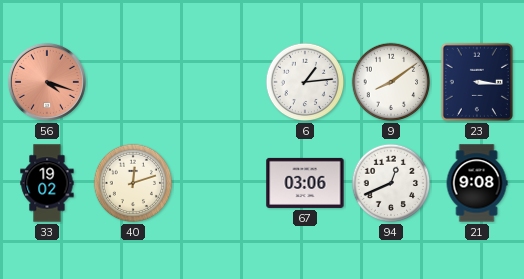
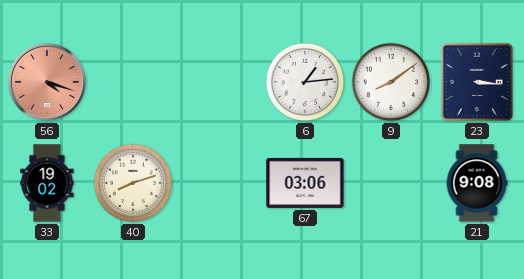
40: 12:12 -> 8:12
94: 12:41 -> none
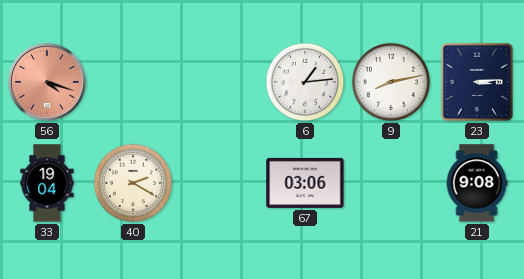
9: 8:09 -> 8:13
23: 3:16 -> 3:14
33: 19:02 -> 19:04
40: 8:12 -> 2:20
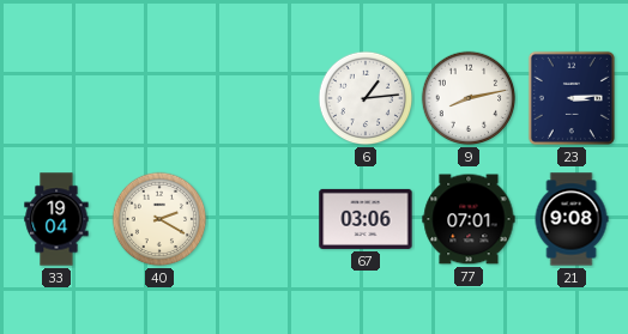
56: 4:18 -> none
77: none -> 07:01
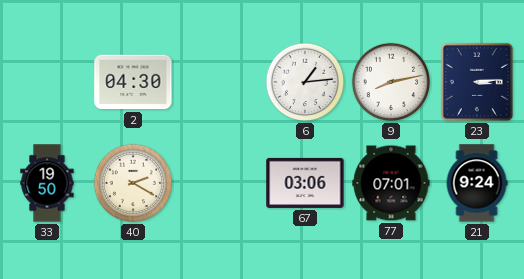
2: none -> 04:30
33: 19:04 -> 19:50
21: 9:08 -> 9:24
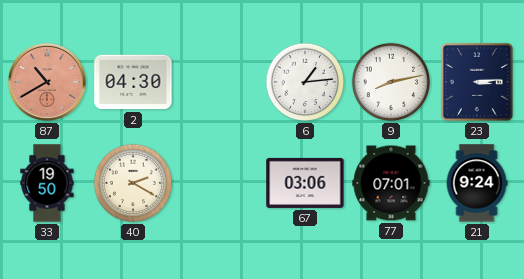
87: none -> 10:40
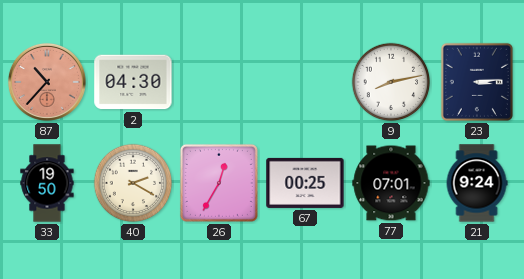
87: 10:40 -> 10:37
6: 1:14 -> none
26: none -> 12:35
67: 03:06 -> 00:25
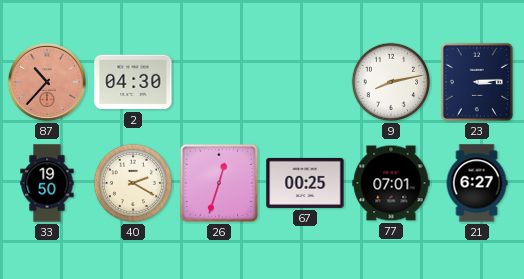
26: 12:35 -> 12:33
21: 9:24 -> 6:27
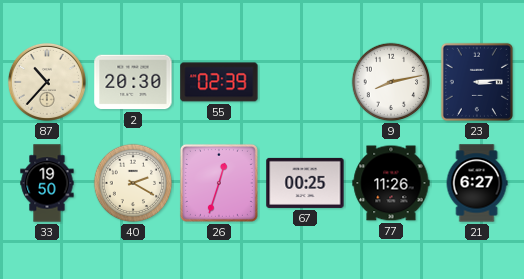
87 dial: salmon -> cream
2: 04:30 -> 20:30
55: none -> 02:39
77: 07:01 -> 11:26
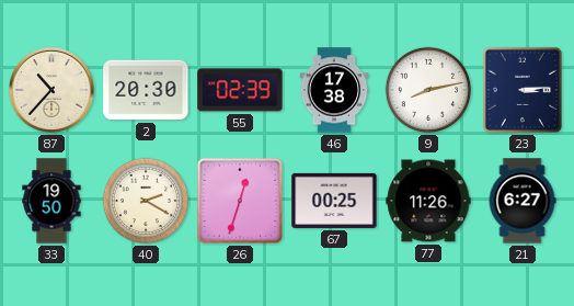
46: none -> 17:38
